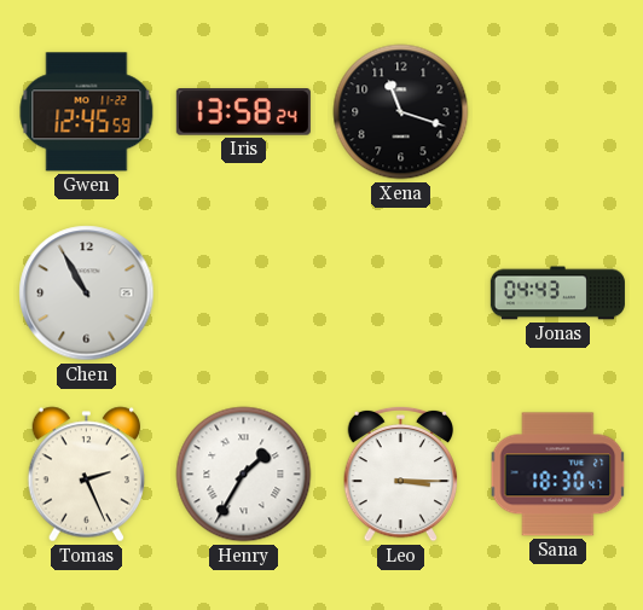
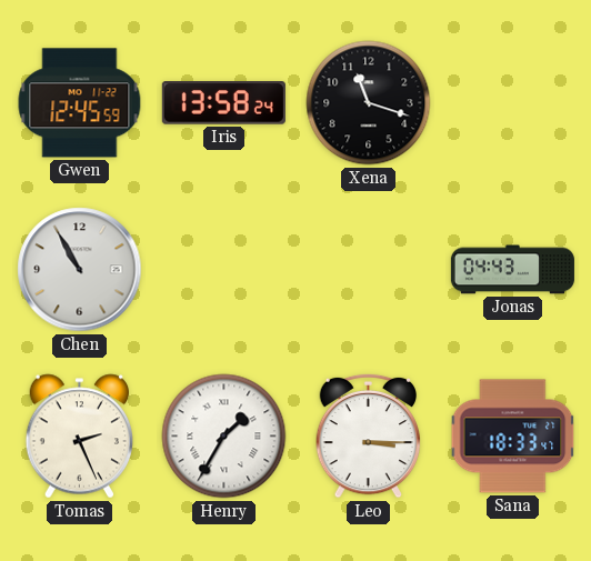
Sana: 18:30 -> 18:33
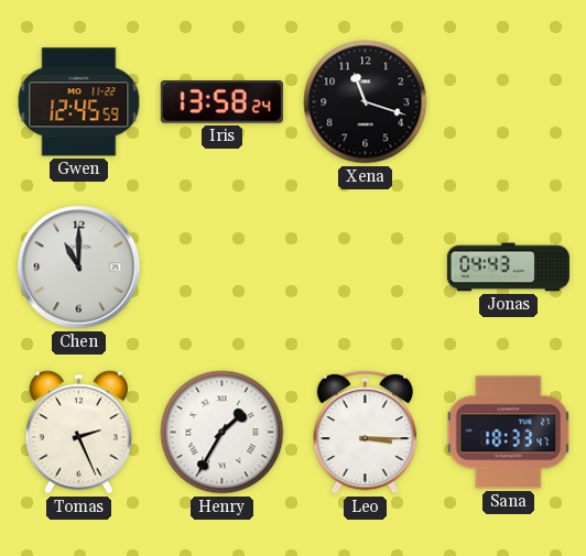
Chen: 10:55 -> 11:00
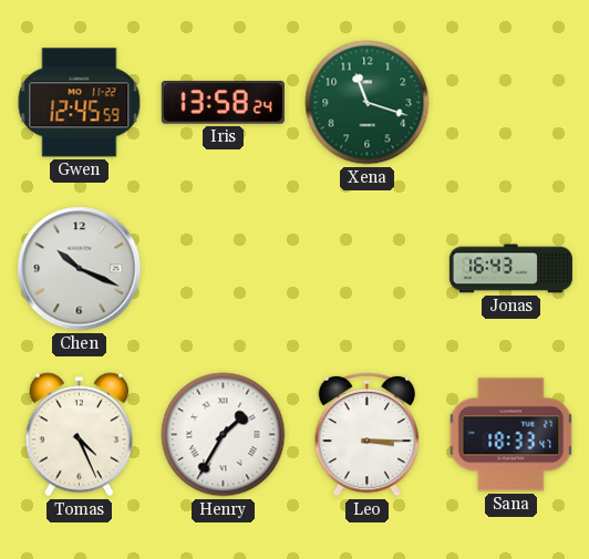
Xena dial: black -> green
Chen: 11:00 -> 10:19
Jonas: 04:43 -> 16:43
Tomas: 2:26 -> 4:26
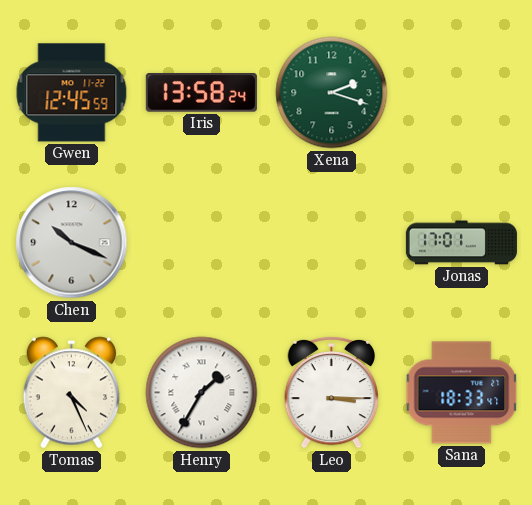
Xena: 11:18 -> 2:18
Jonas: 16:43 -> 17:01
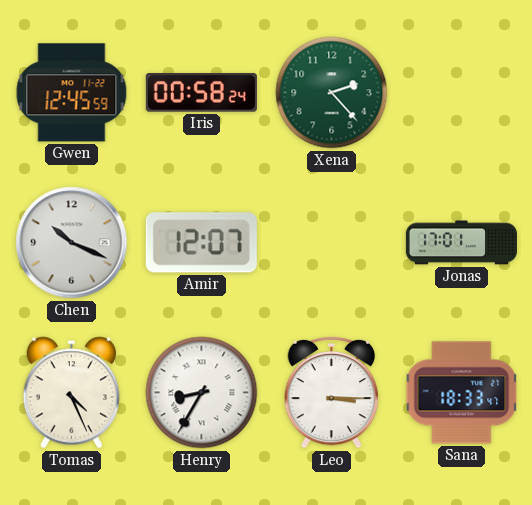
Iris: 13:58 -> 00:58
Xena: 2:18 -> 2:23
Amir: none -> 12:07
Henry: 1:35 -> 8:35
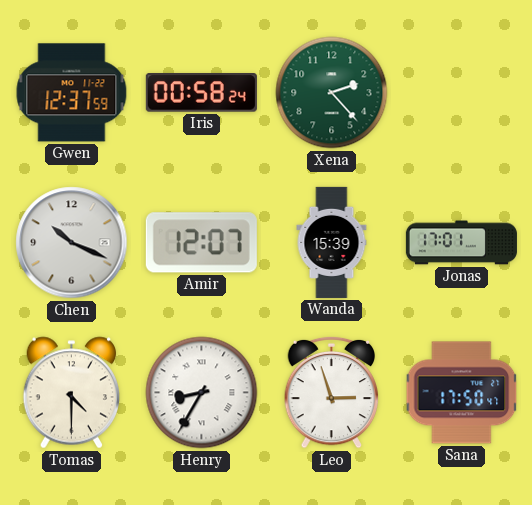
Gwen: 12:45 -> 12:37
Wanda: none -> 15:39
Tomas: 4:26 -> 4:30
Leo: 3:15 -> 2:57
Sana: 18:33 -> 17:50
